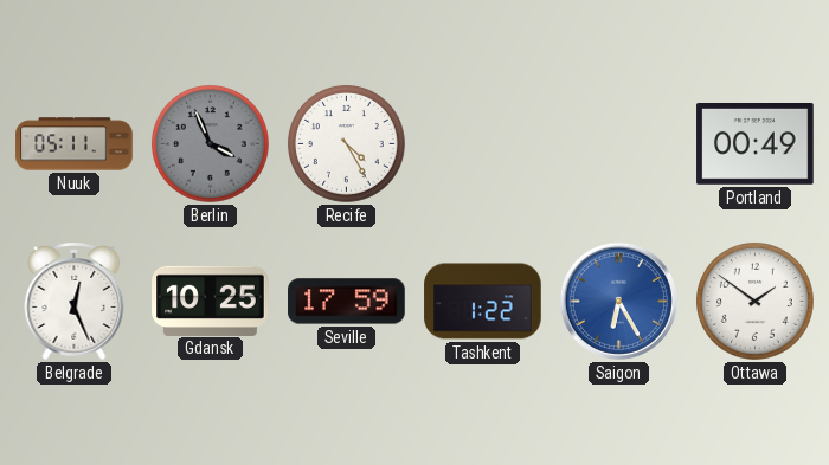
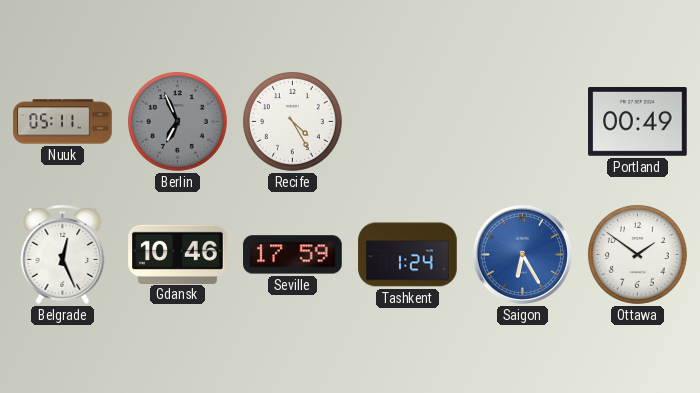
Berlin: 3:56 -> 6:56
Gdansk: 10:25 -> 10:46
Tashkent: 1:22 -> 1:24
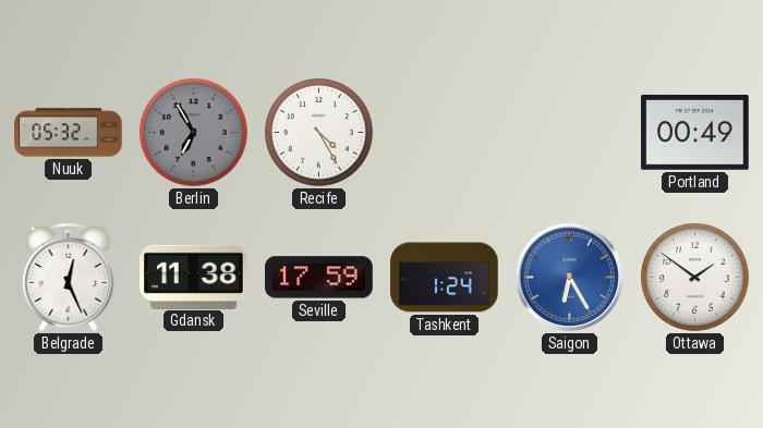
Nuuk: 05:11 -> 05:32
Berlin: 6:56 -> 6:55
Gdansk: 10:46 -> 11:38
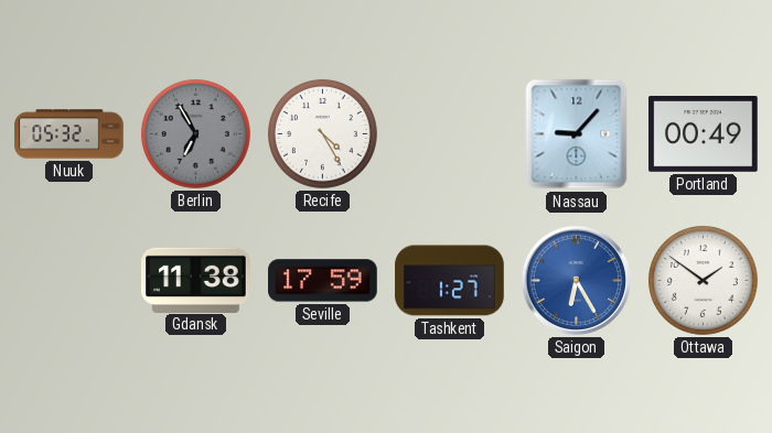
Nassau: none -> 9:07
Belgrade: 12:26 -> none
Tashkent: 1:24 -> 1:27
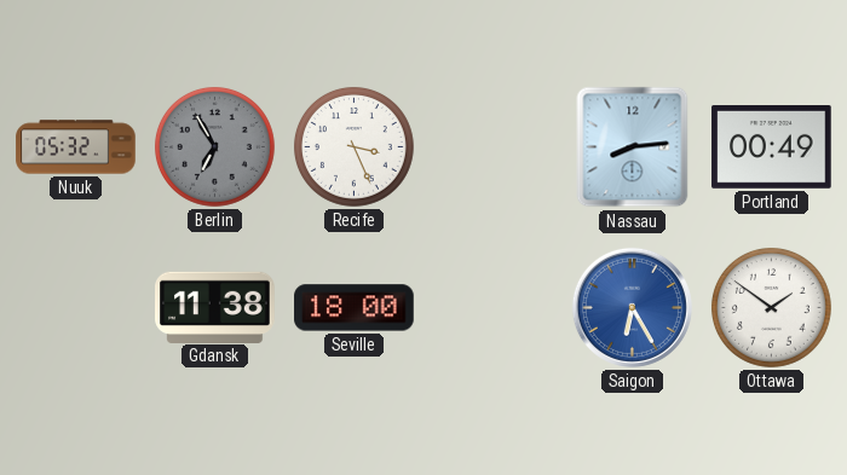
Recife: 4:25 -> 3:26
Nassau: 9:07 -> 8:14
Seville: 17:59 -> 18:00
Tashkent: 1:27 -> none
